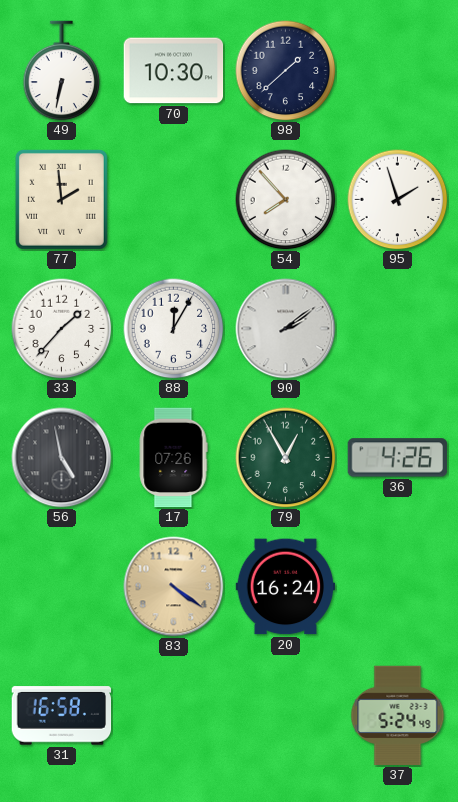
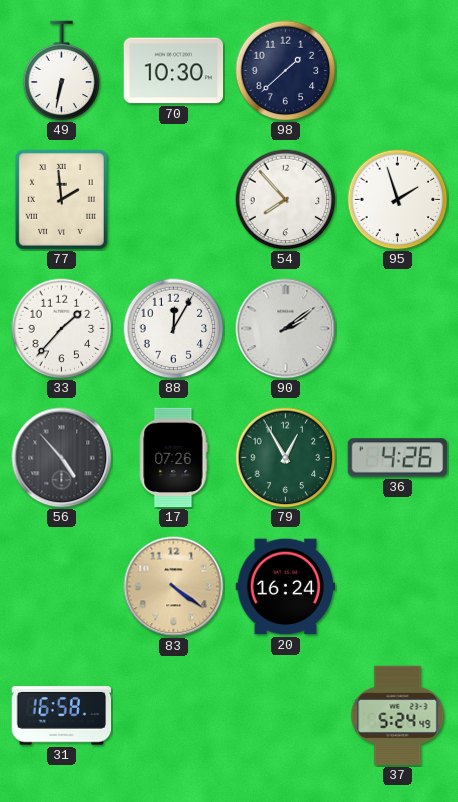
56: 4:58 -> 4:53
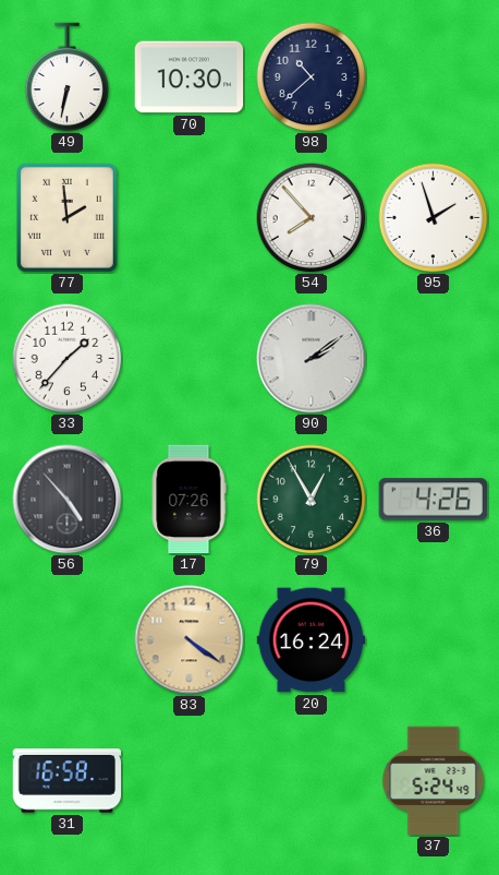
98: 1:38 -> 10:38
88: 12:05 -> none
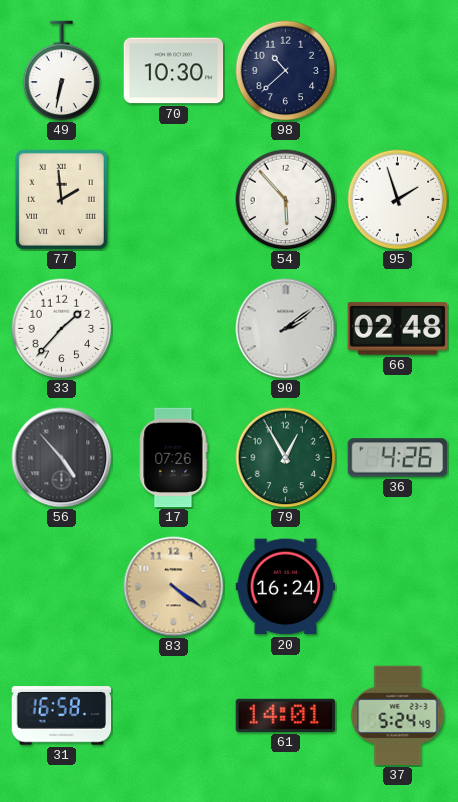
54: 7:53 -> 5:53
66: none -> 02:48
61: none -> 14:01
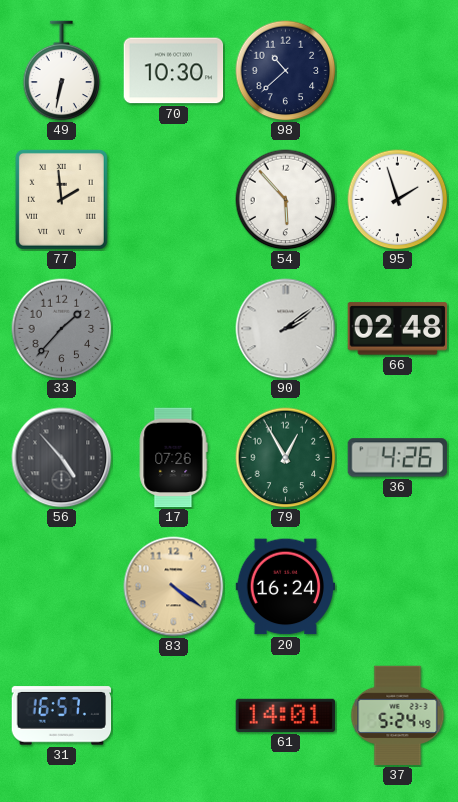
33 dial: white -> grey
31: 16:58 -> 16:57
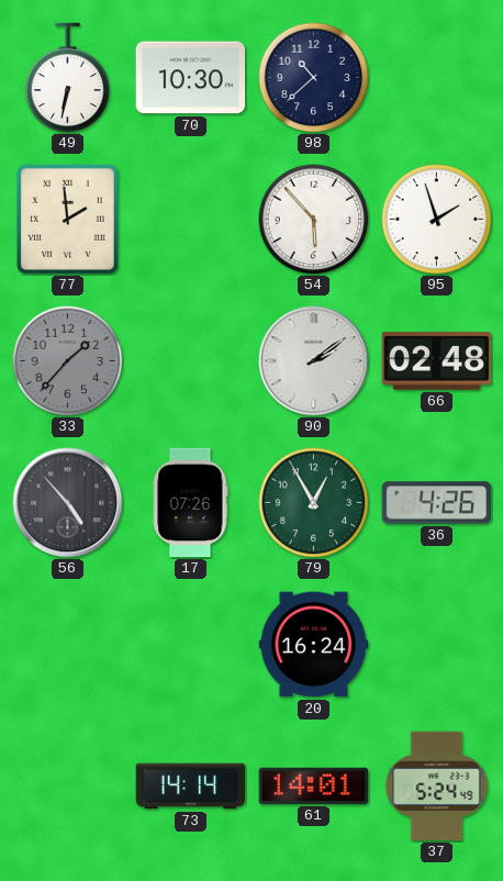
83: 4:21 -> none
31: 16:57 -> none
73: none -> 14:14
